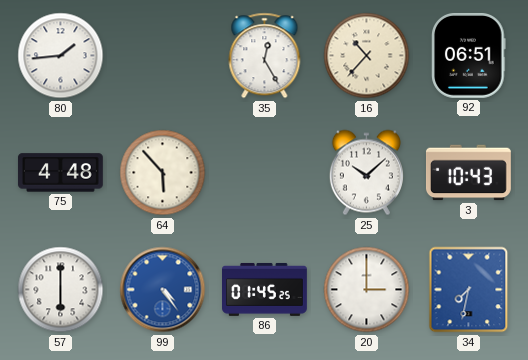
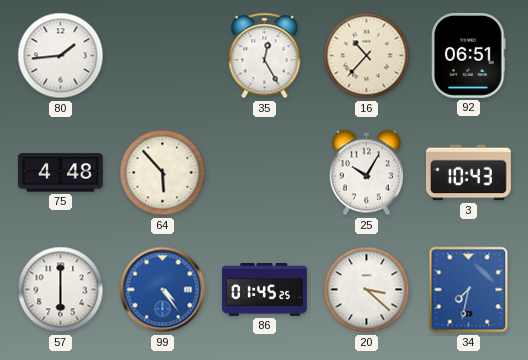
25: 10:08 -> 10:05
20: 3:00 -> 3:22
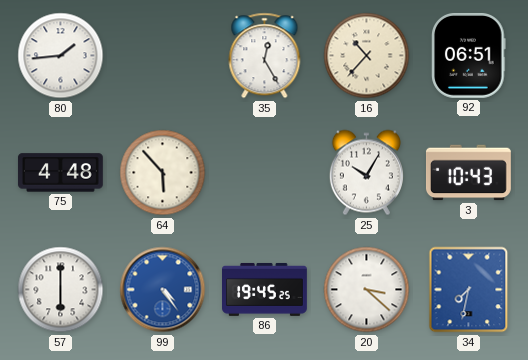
86: 01:45 -> 19:45
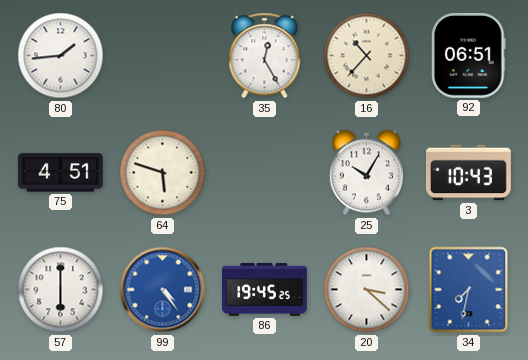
75: 4:48 -> 4:51
64: 5:53 -> 5:48
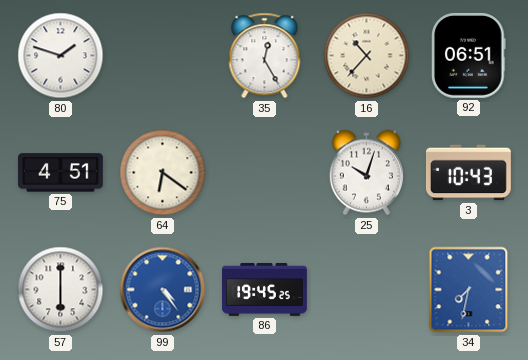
80: 1:44 -> 1:48
64: 5:48 -> 6:21
25: 10:05 -> 10:03
20: 3:22 -> none
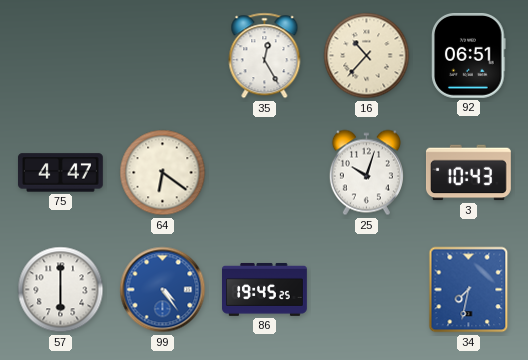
80: 1:48 -> none
75: 4:51 -> 4:47
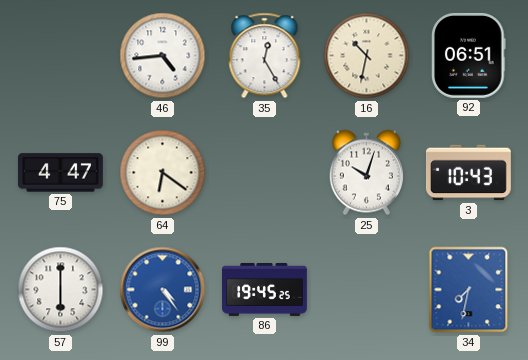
46: none -> 4:44
16: 10:37 -> 10:32
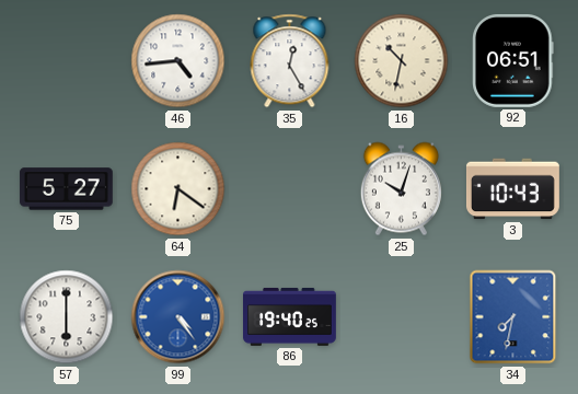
75: 4:47 -> 5:27
86: 19:45 -> 19:40
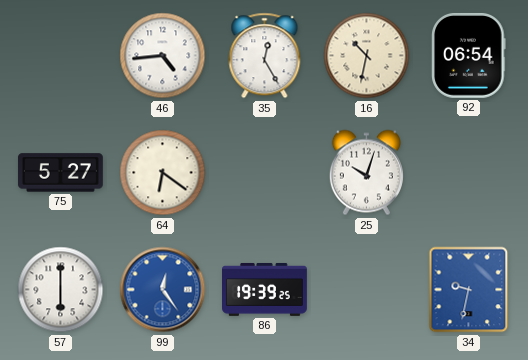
92: 06:51 -> 06:54
3: 10:43 -> none
99: 4:24 -> 12:24
86: 19:40 -> 19:39
34: 7:32 -> 9:32
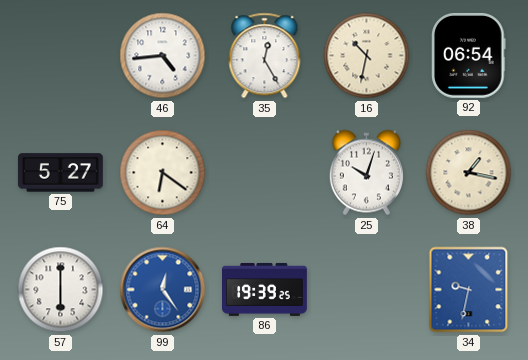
38: none -> 1:17
